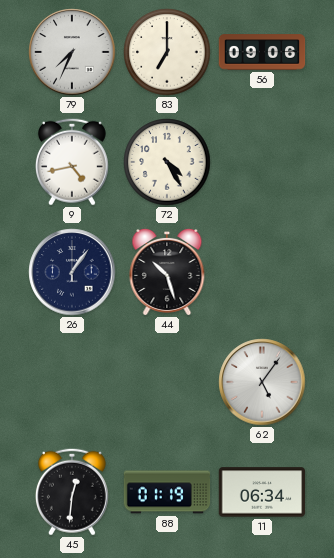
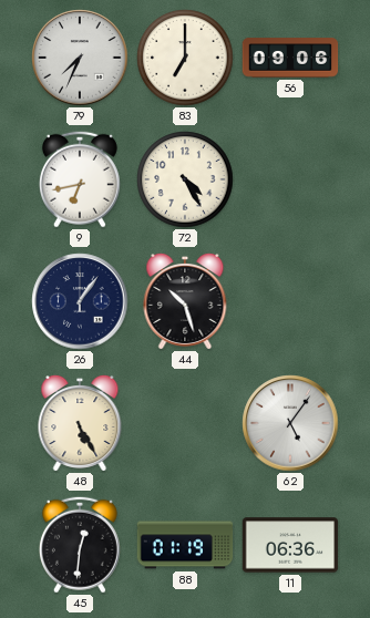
9: 4:43 -> 6:43
48: none -> 5:25
11: 06:34 -> 06:36
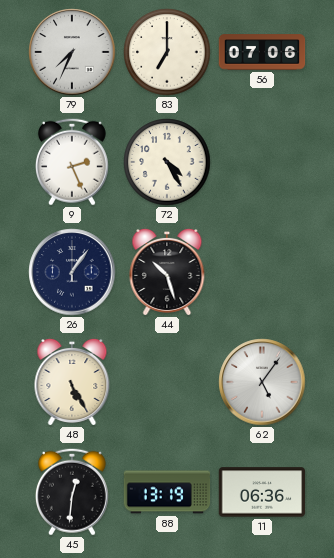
56: 09:06 -> 07:06
9: 6:43 -> 2:26
88: 01:19 -> 13:19
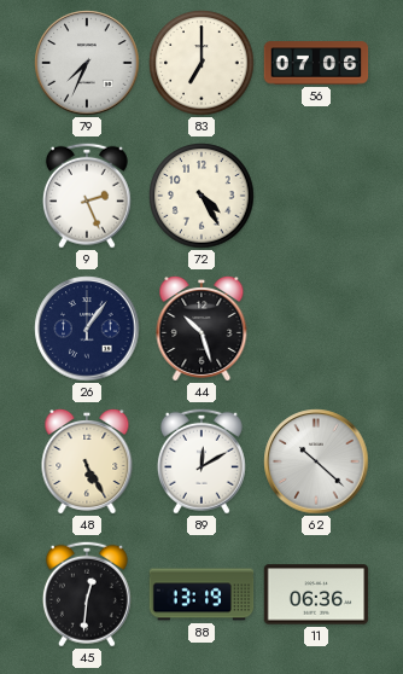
89: none -> 12:10
62: 5:06 -> 10:22
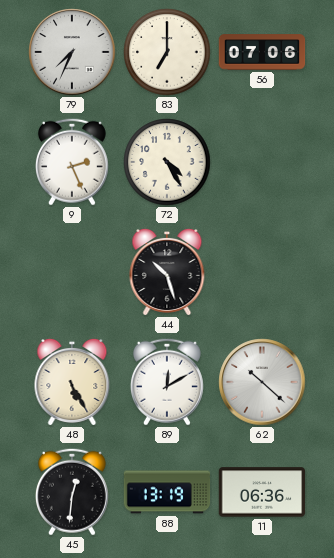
26: 1:06 -> none
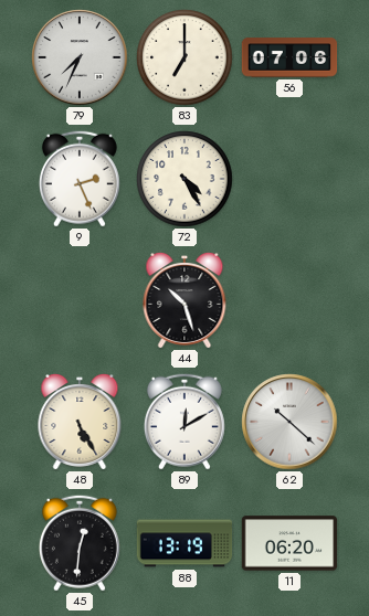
11: 06:36 -> 06:20
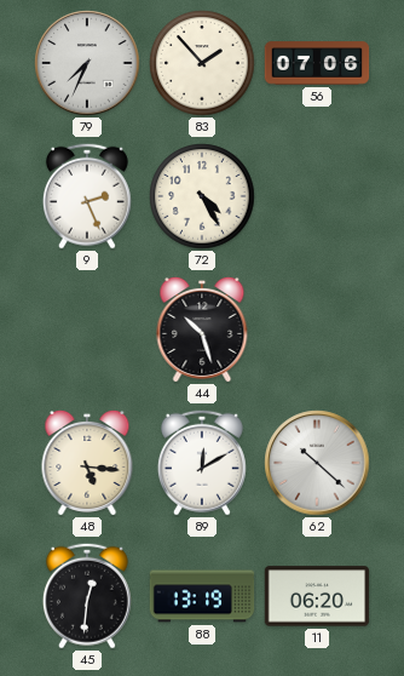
83: 7:00 -> 1:53
48: 5:25 -> 5:16
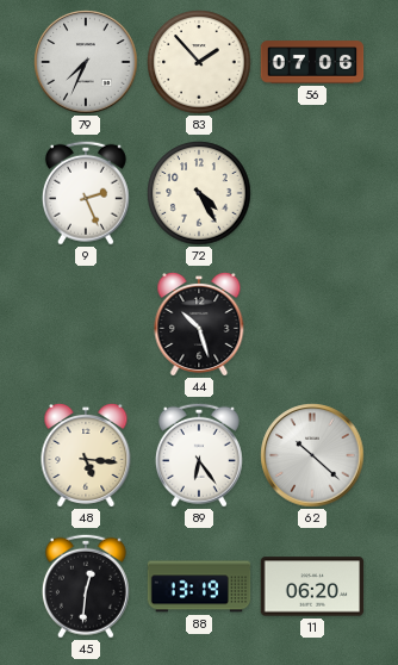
89: 12:10 -> 6:24
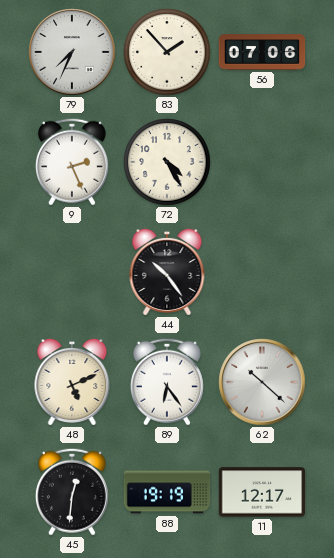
44: 10:27 -> 10:24
48: 5:16 -> 5:11
88: 13:19 -> 19:19
11: 06:20 -> 12:17
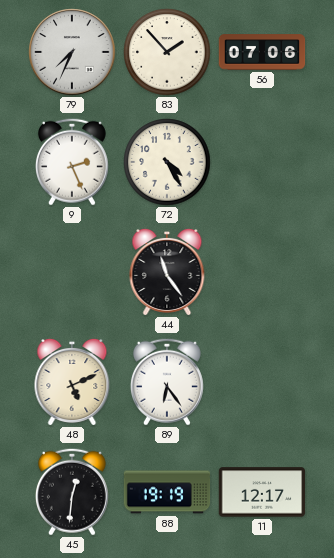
44: 10:24 -> 11:24
62: 10:22 -> none
